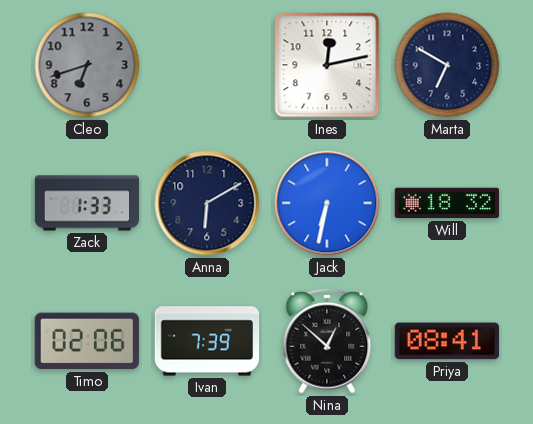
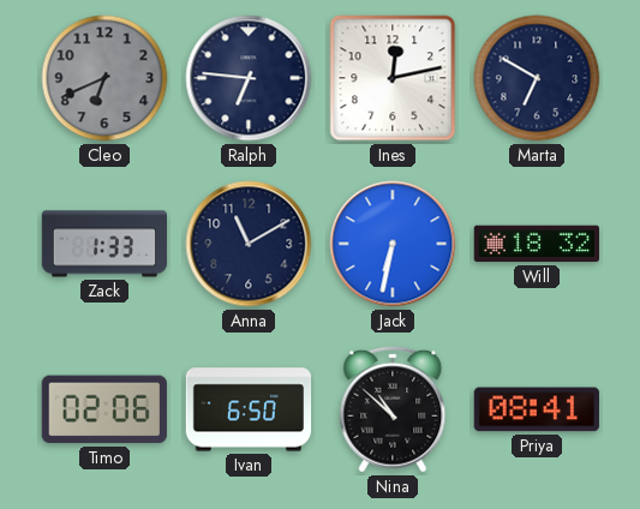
Cleo: 6:42 -> 6:41
Ralph: none -> 6:46
Anna: 6:10 -> 11:10
Ivan: 7:39 -> 6:50
Nina: 12:52 -> 10:52
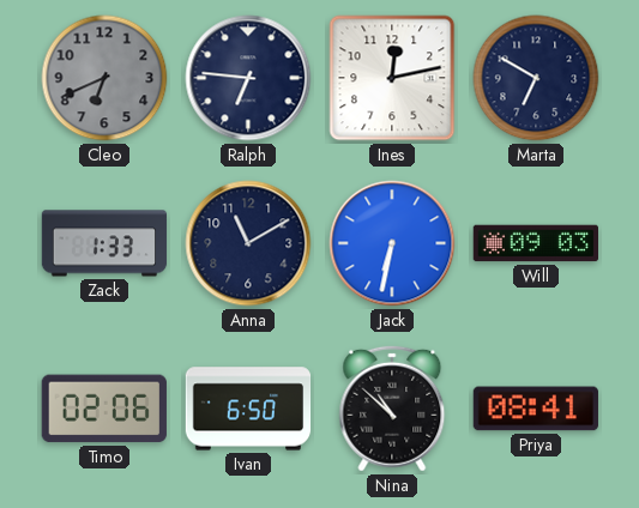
Will: 18:32 -> 09:03
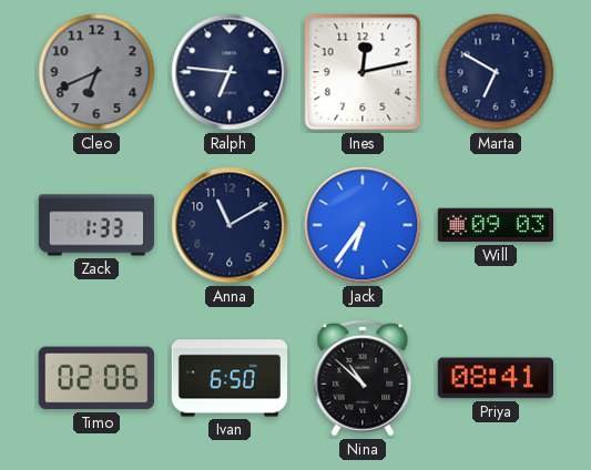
Jack: 6:32 -> 6:36
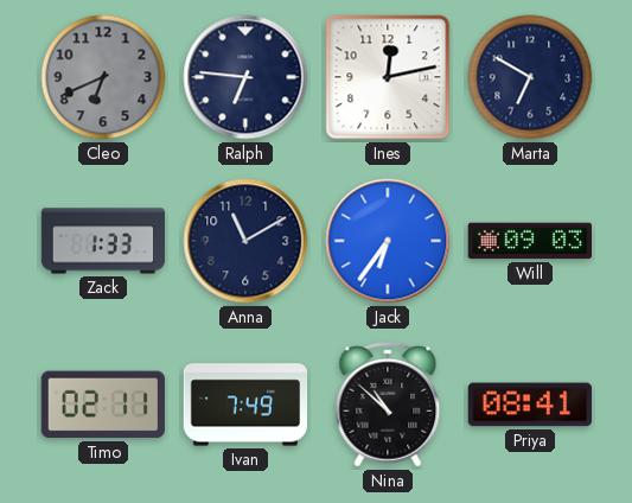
Timo: 02:06 -> 02:11
Ivan: 6:50 -> 7:49
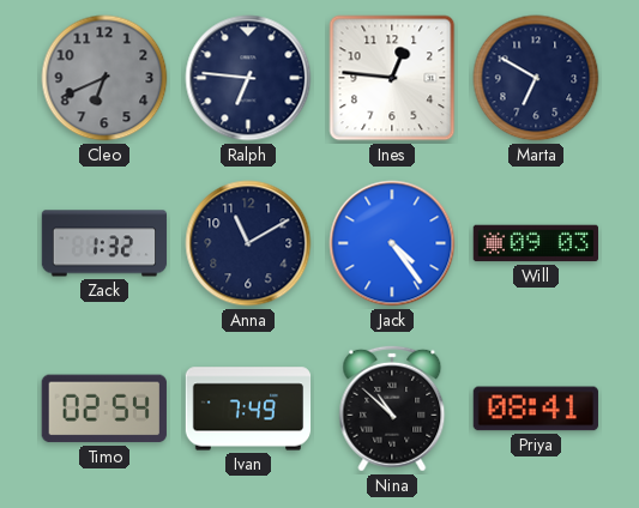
Ines: 12:13 -> 12:46
Zack: 1:33 -> 1:32
Jack: 6:36 -> 4:24
Timo: 02:11 -> 02:54
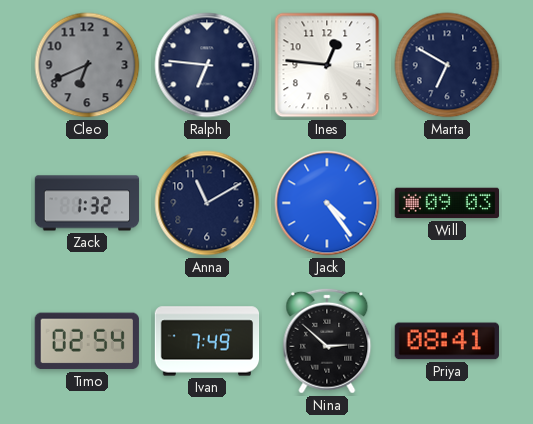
Nina: 10:52 -> 2:52
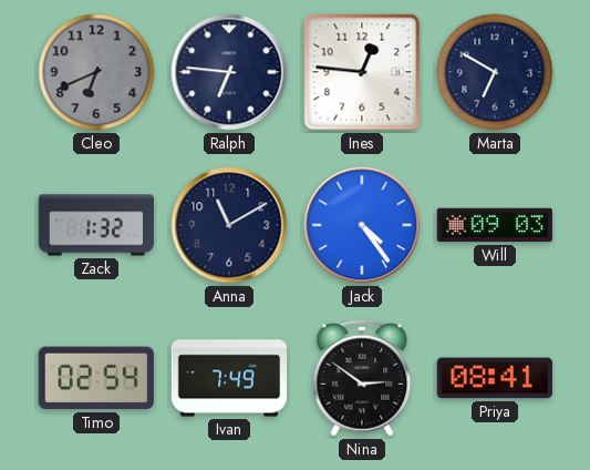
Nina: 2:52 -> 2:51
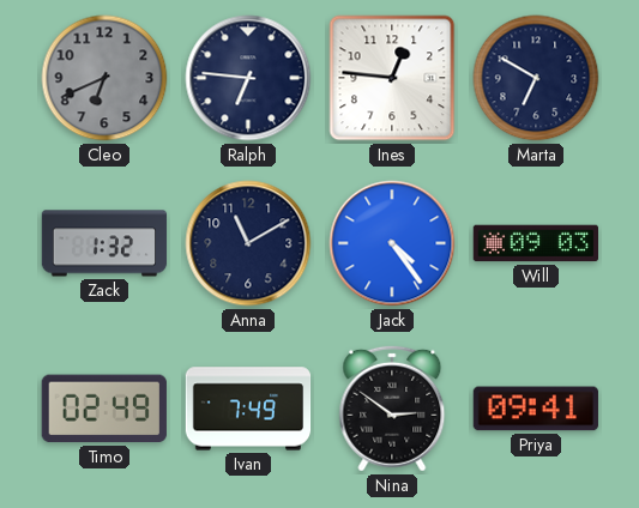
Timo: 02:54 -> 02:49
Priya: 08:41 -> 09:41
